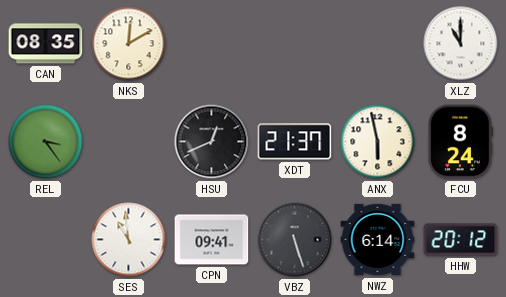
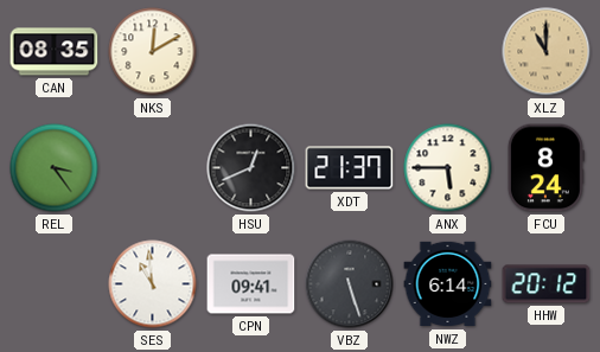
XLZ dial: white -> champagne
ANX: 5:58 -> 5:45
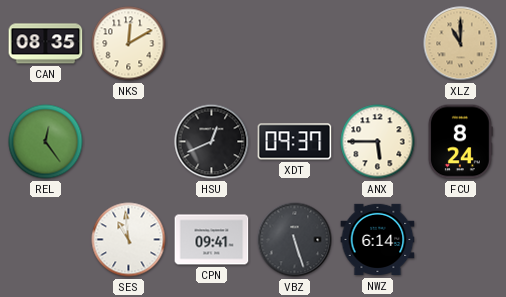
REL: 3:24 -> 12:24
XDT: 21:37 -> 09:37
HHW: 20:12 -> none
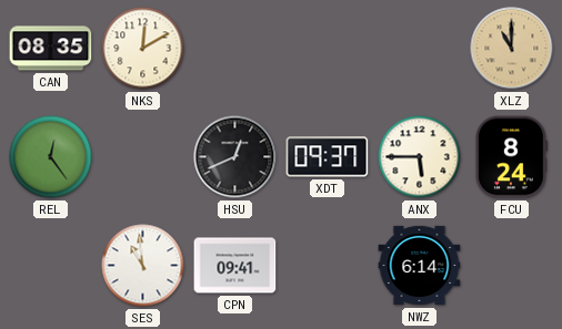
VBZ: 5:27 -> none
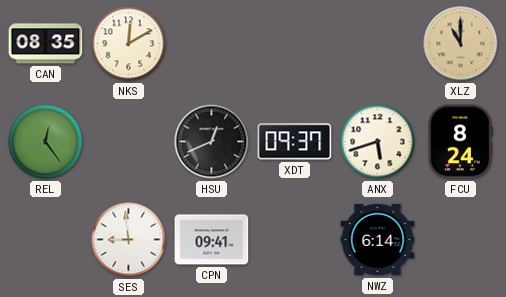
ANX: 5:45 -> 5:42
SES: 10:59 -> 8:59
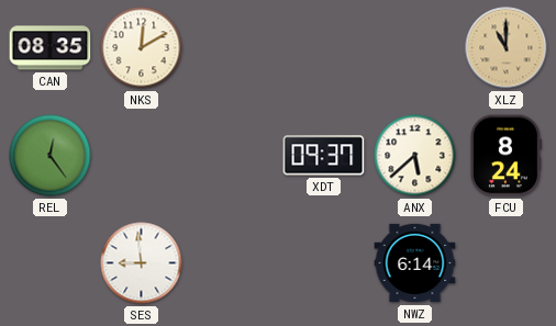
HSU: 12:41 -> none
ANX: 5:42 -> 5:38
CPN: 09:41 -> none
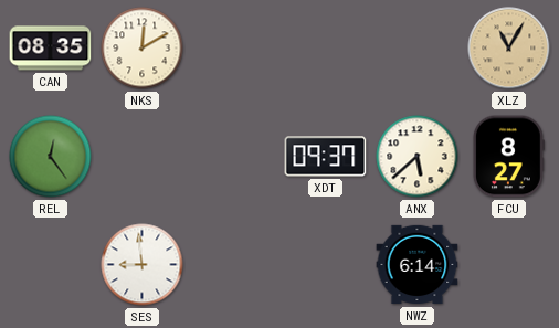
XLZ: 11:00 -> 11:05
FCU: 8:24 -> 8:27
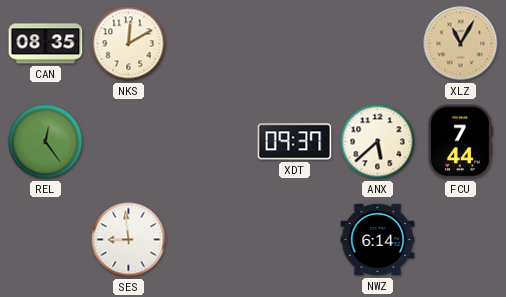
FCU: 8:27 -> 7:44
